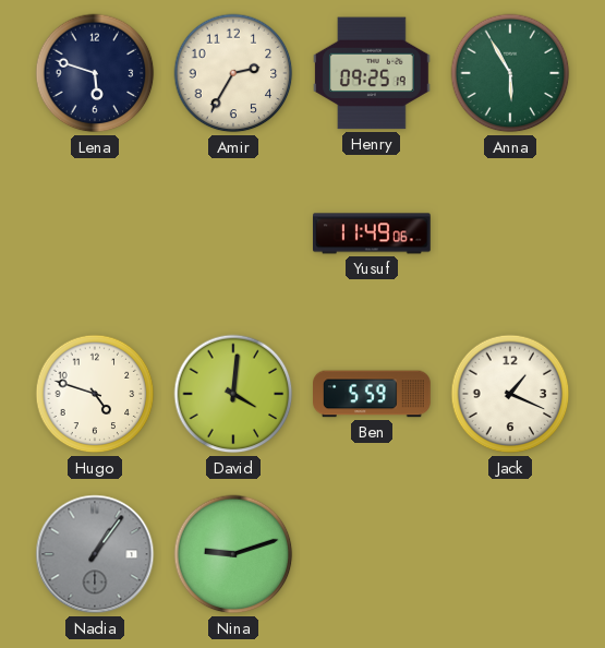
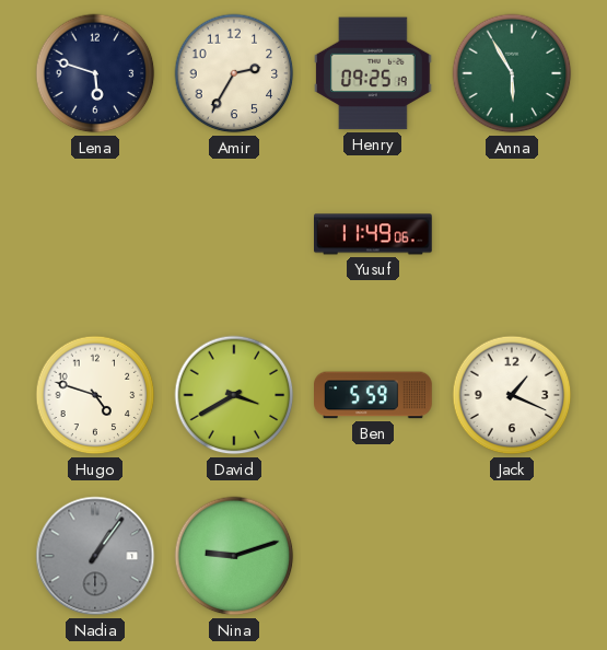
David: 4:01 -> 3:40
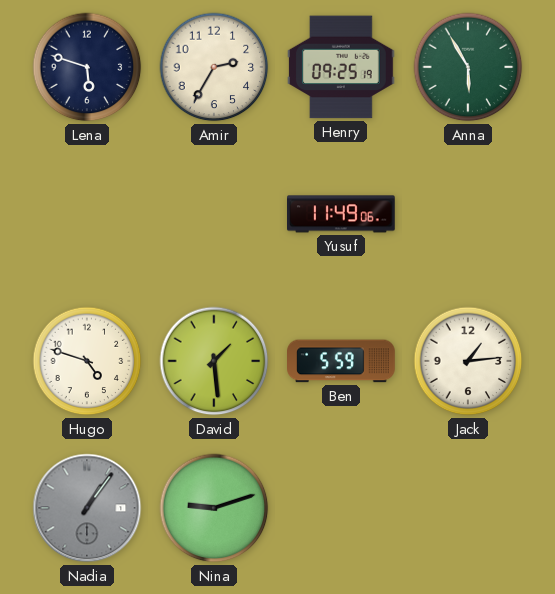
David: 3:40 -> 1:29
Jack: 1:19 -> 1:14
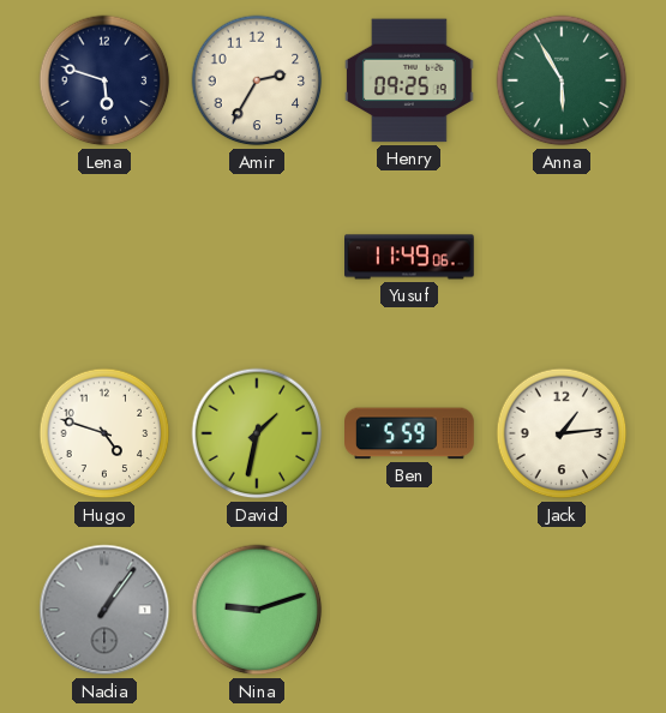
David: 1:29 -> 1:32
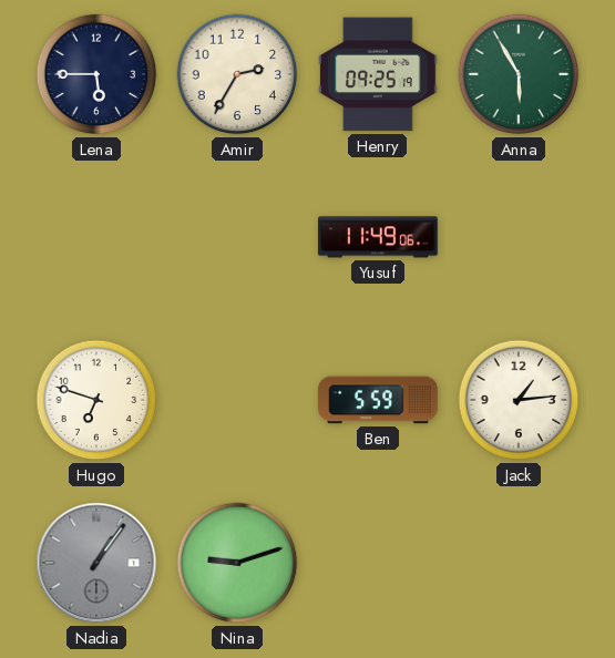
Lena: 5:48 -> 5:45
Hugo: 4:48 -> 6:48
David: 1:32 -> none
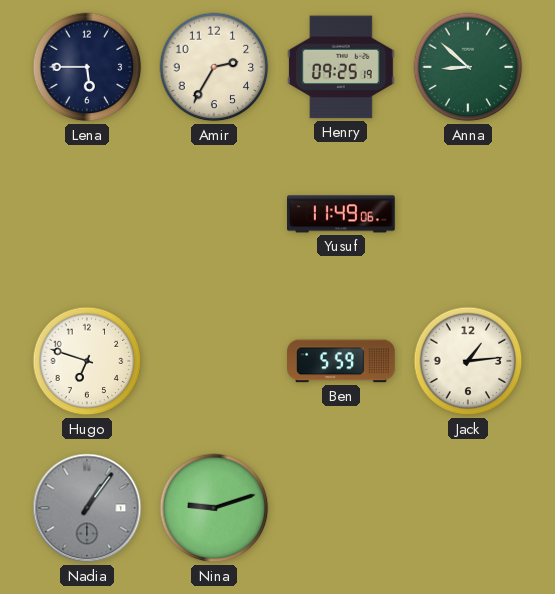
Anna: 5:55 -> 8:52
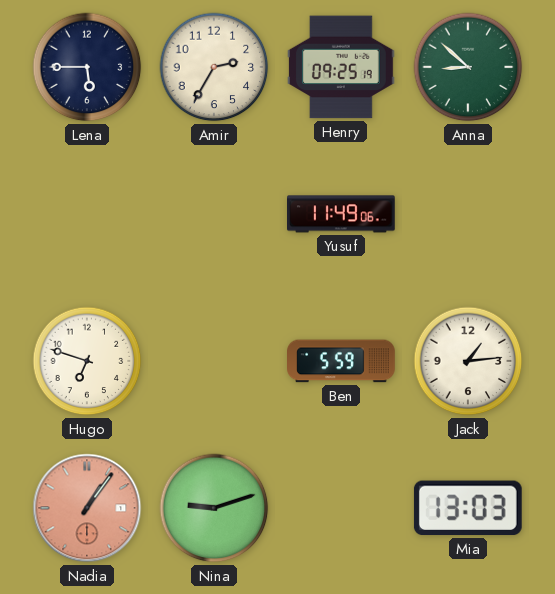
Nadia dial: grey -> salmon
Mia: none -> 13:03
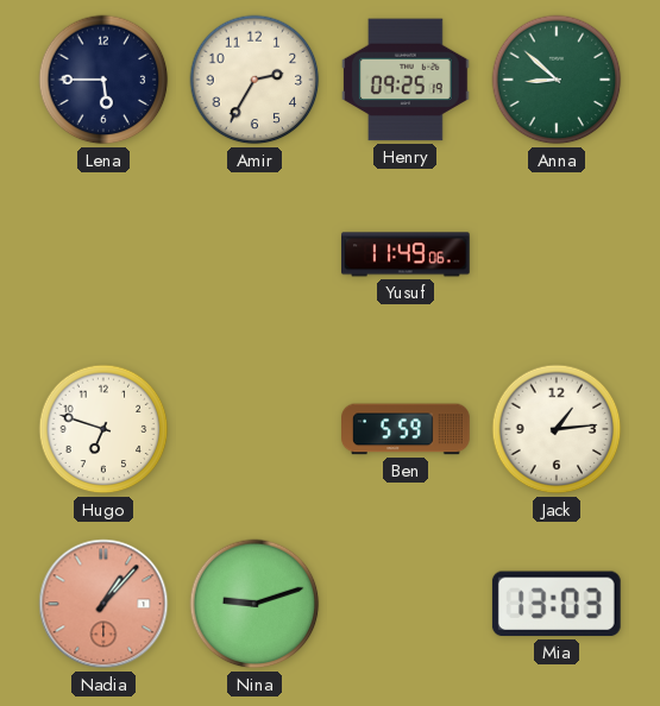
Nadia: 1:06 -> 1:07
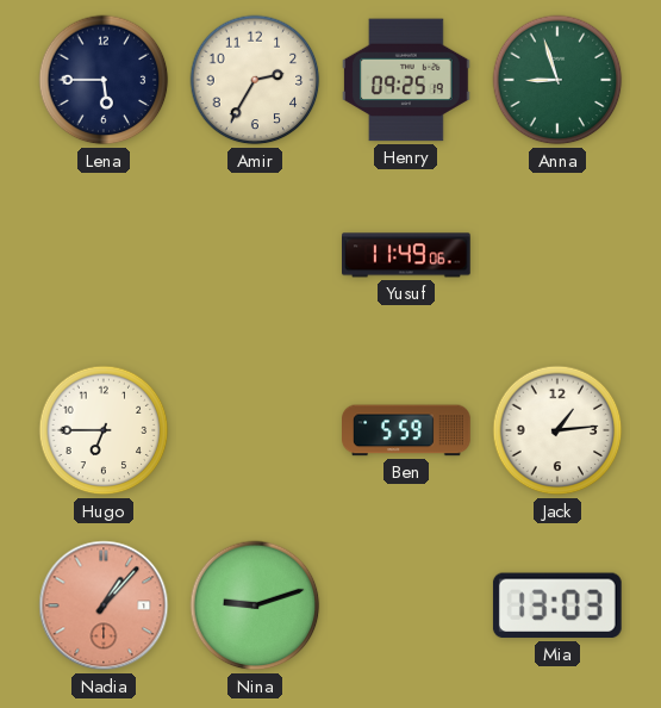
Anna: 8:52 -> 8:57
Hugo: 6:48 -> 6:45
